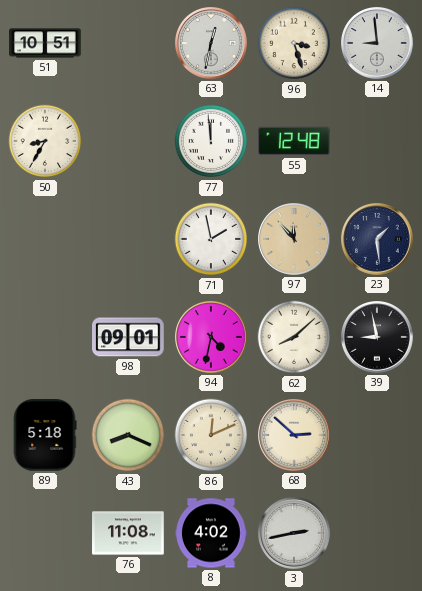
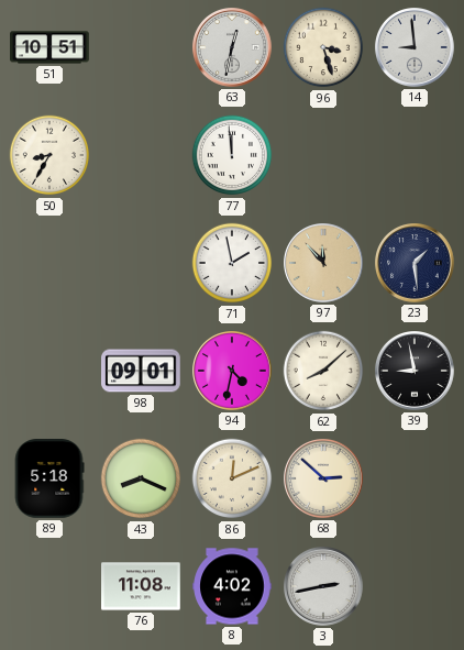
55: 12:48 -> none
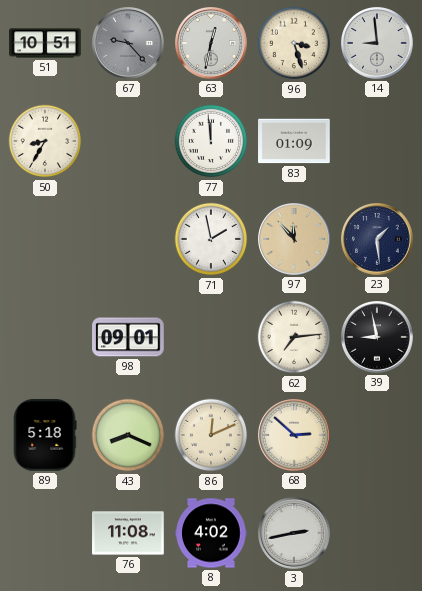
67: none -> 9:23
83: none -> 01:09
94: 4:32 -> none
62: 8:08 -> 7:14
